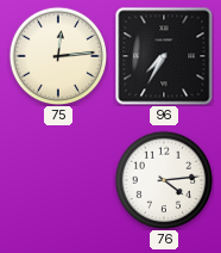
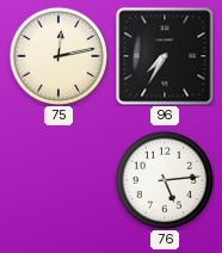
75: 12:14 -> 12:13
76: 4:14 -> 5:14
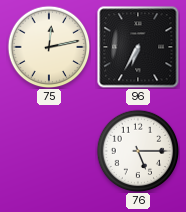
96: 7:35 -> 6:35
76: 5:14 -> 5:15
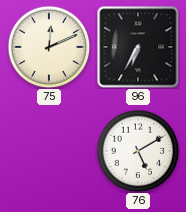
75: 12:13 -> 12:11
76: 5:15 -> 5:10
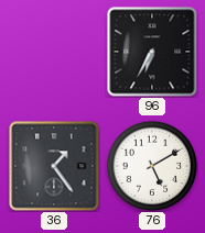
75: 12:11 -> none
36: none -> 1:24
